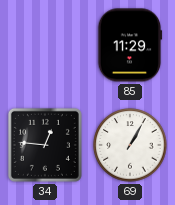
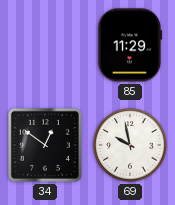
34: 12:46 -> 12:51
69: 1:05 -> 9:58
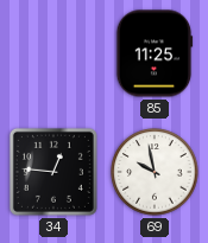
85: 11:29 -> 11:25
34: 12:51 -> 12:46
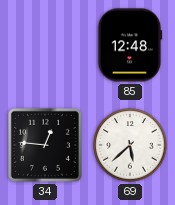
85: 11:25 -> 12:48
69: 9:58 -> 5:38
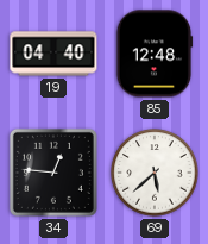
19: none -> 04:40
